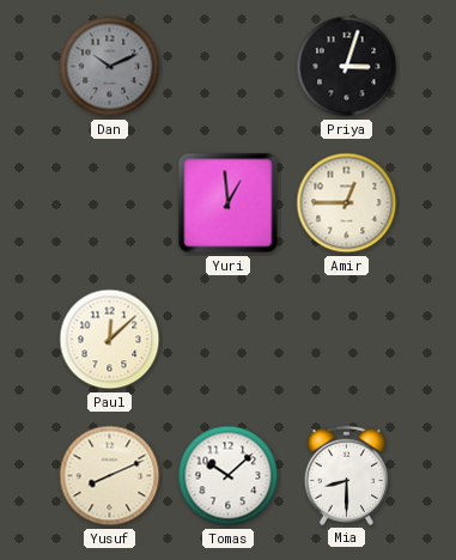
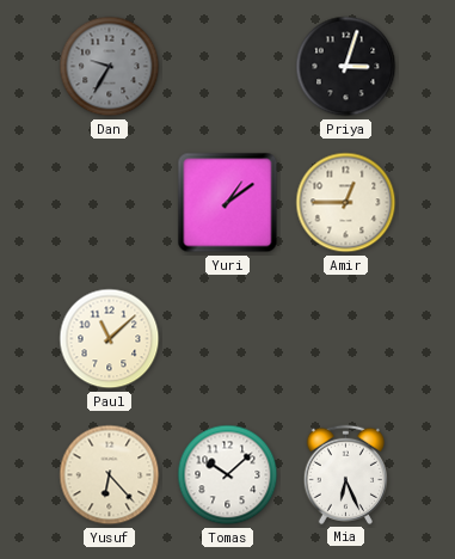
Dan: 10:11 -> 9:35
Yuri: 12:59 -> 1:09
Paul: 12:08 -> 11:08
Yusuf: 8:11 -> 6:23
Mia: 8:30 -> 6:26
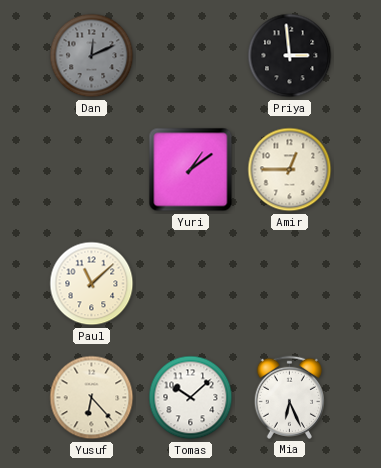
Dan: 9:35 -> 12:11
Priya: 3:03 -> 2:59
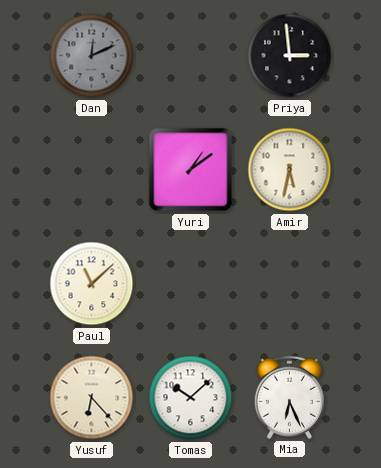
Amir: 12:45 -> 5:32
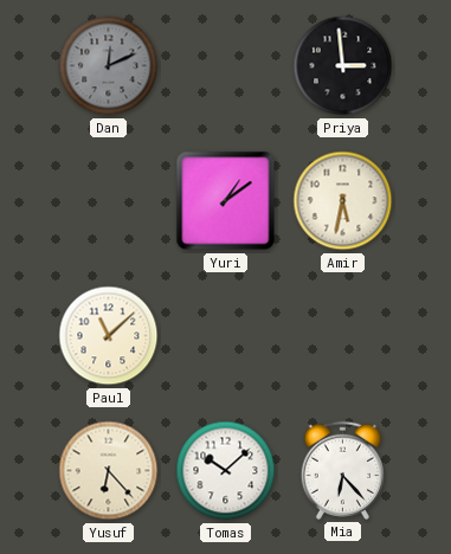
Mia: 6:26 -> 6:23
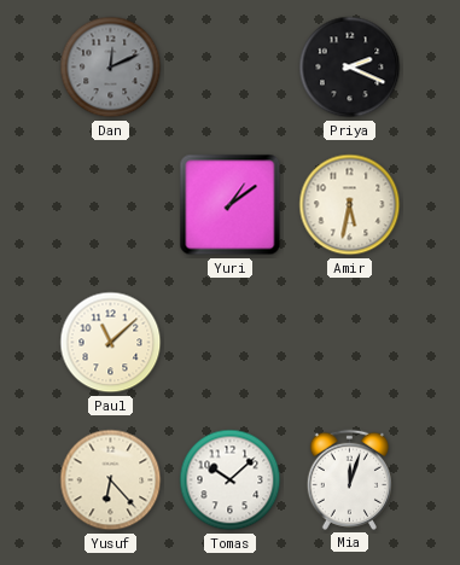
Priya: 2:59 -> 2:19
Mia: 6:23 -> 12:03
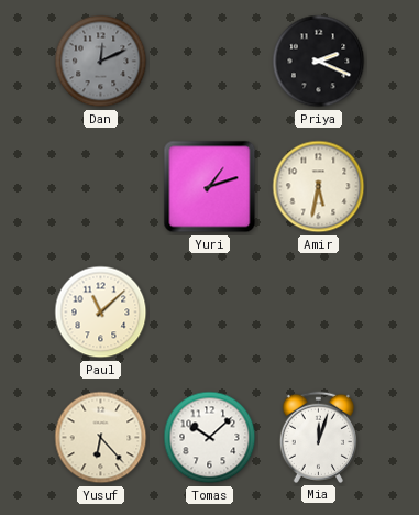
Yuri: 1:09 -> 1:12
